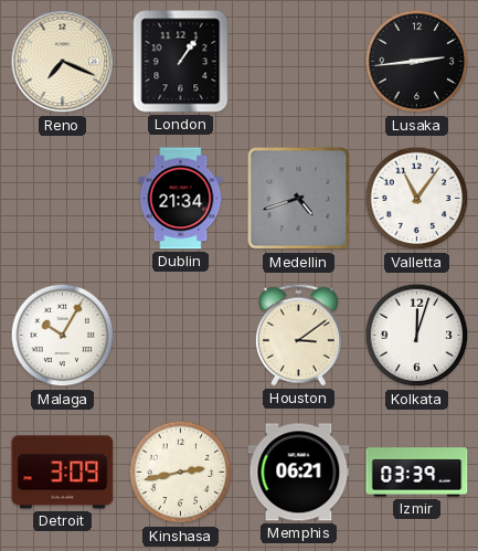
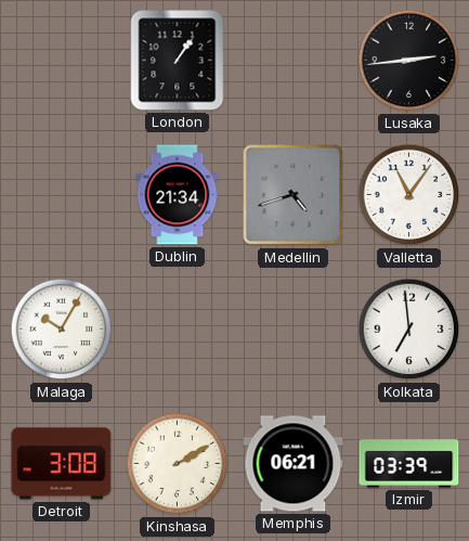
Reno: 7:19 -> none
Houston: 3:09 -> none
Kolkata: 12:03 -> 6:59
Detroit: 3:09 -> 3:08
Kinshasa: 2:43 -> 2:10
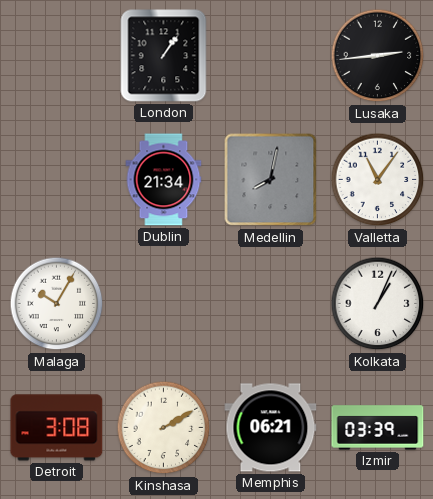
Medellin: 4:42 -> 8:02
Kolkata: 6:59 -> 1:04
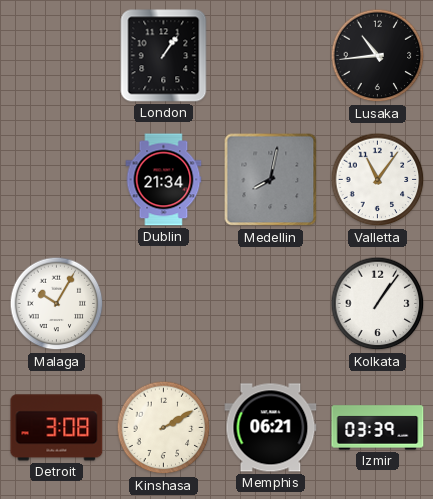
Lusaka: 2:44 -> 10:44
Kolkata: 1:04 -> 1:06
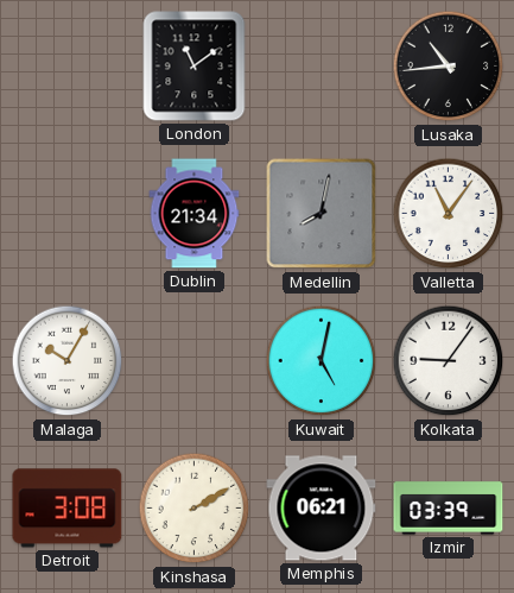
London: 1:06 -> 11:09
Kuwait: none -> 5:02
Kolkata: 1:06 -> 9:06
